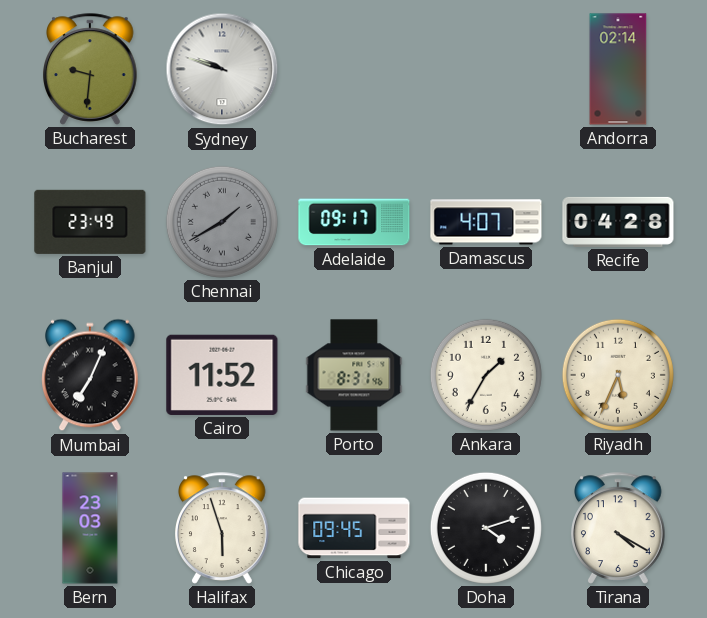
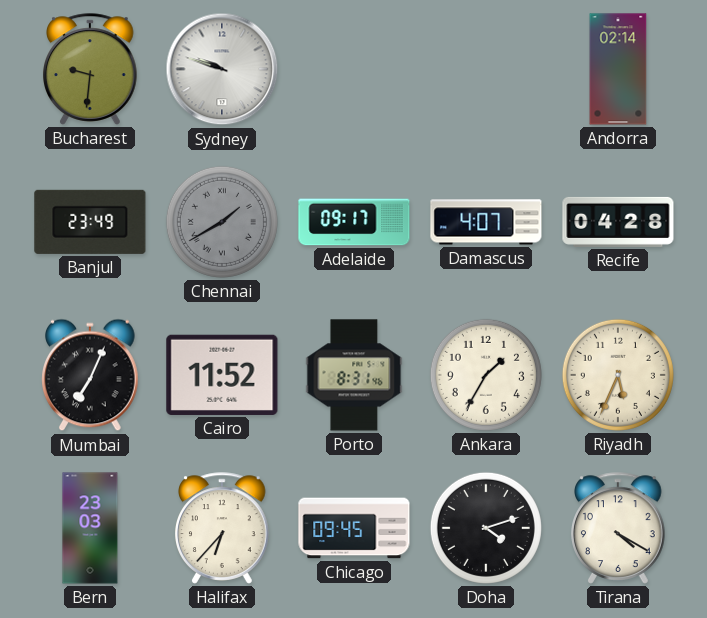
Halifax: 5:57 -> 6:37
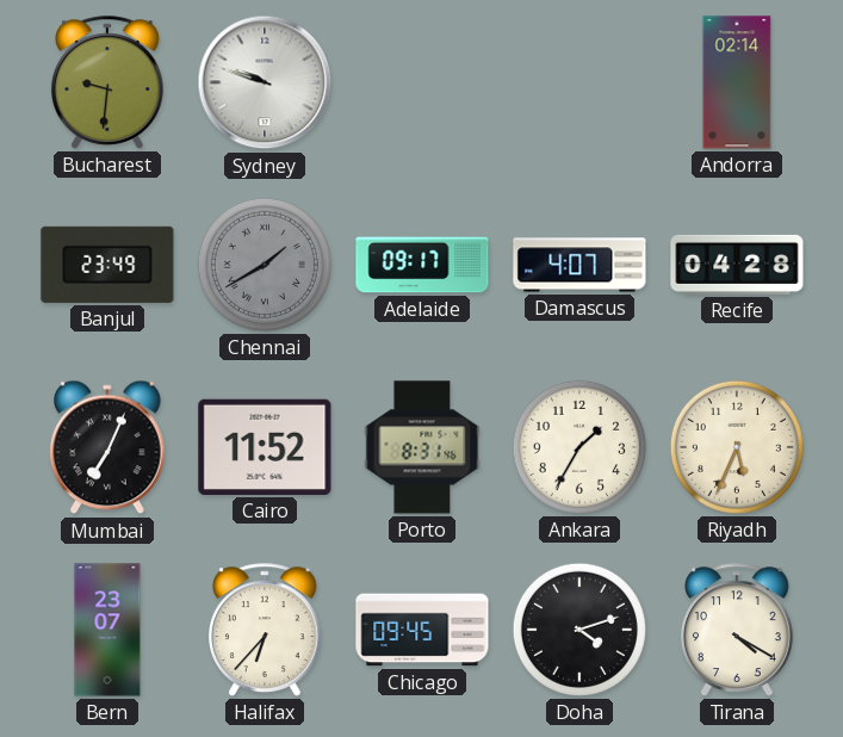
Bern: 23:03 -> 23:07
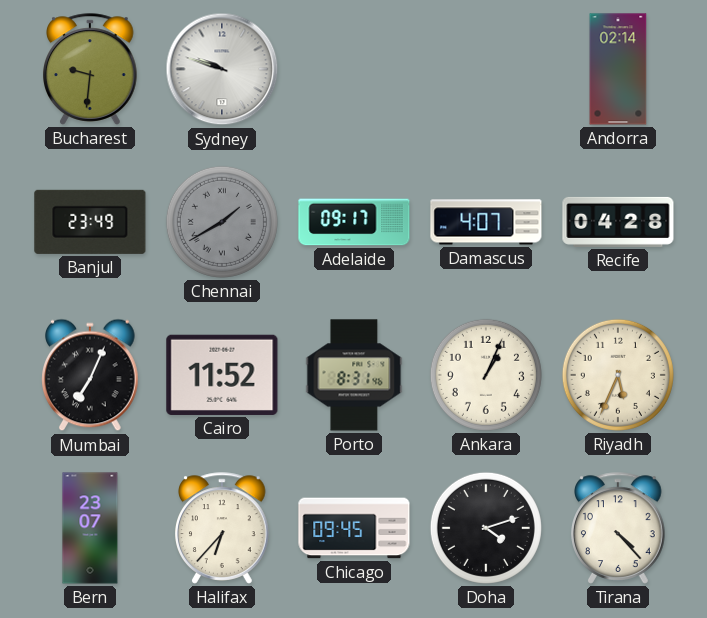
Ankara: 1:35 -> 1:04
Tirana: 4:20 -> 4:23
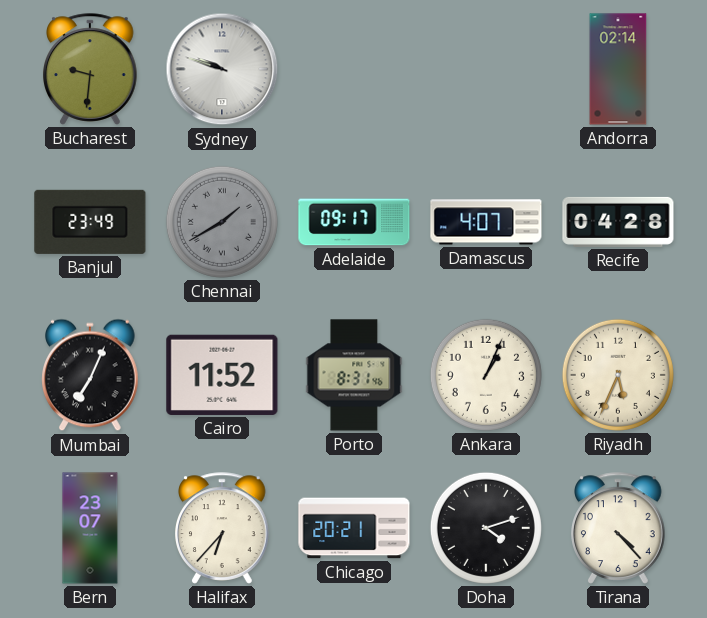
Chicago: 09:45 -> 20:21
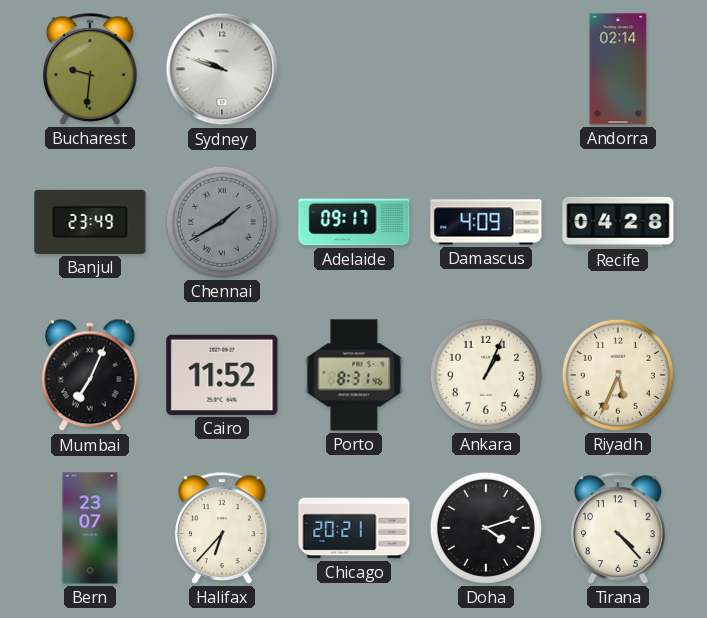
Damascus: 4:07 -> 4:09
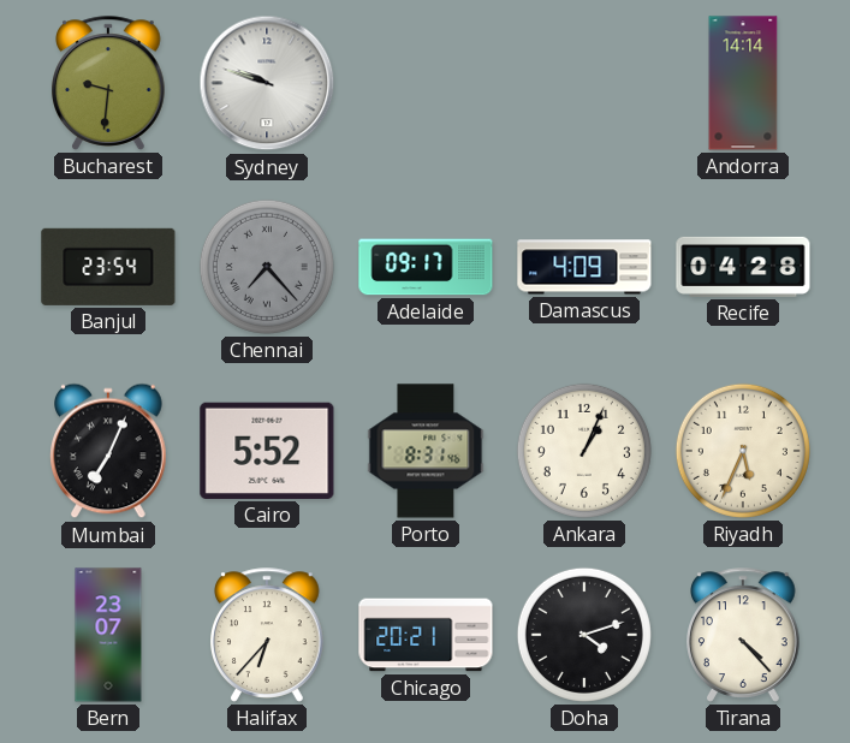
Andorra: 02:14 -> 14:14
Banjul: 23:49 -> 23:54
Chennai: 1:40 -> 7:23
Cairo: 11:52 -> 5:52
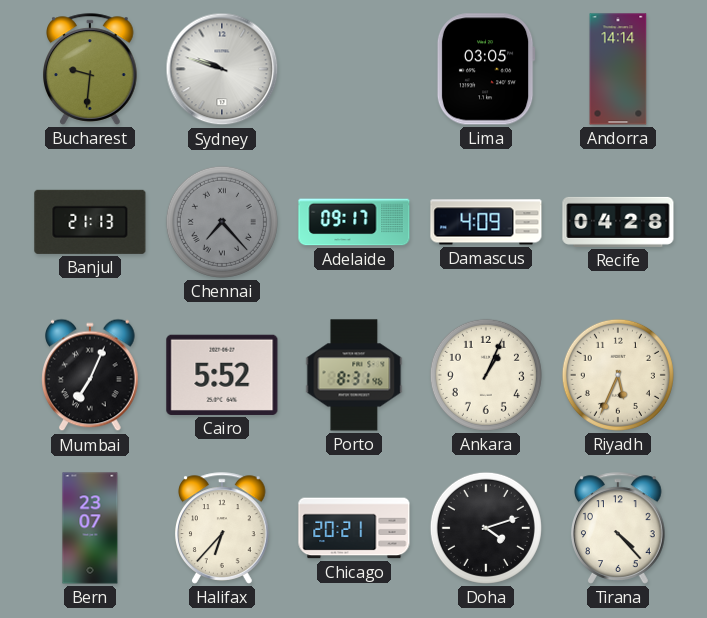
Lima: none -> 03:05
Banjul: 23:54 -> 21:13
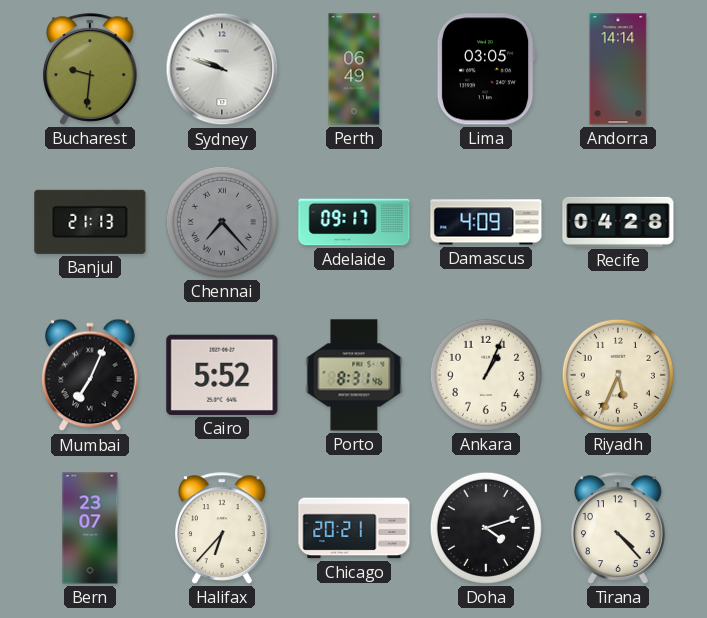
Perth: none -> 06:49
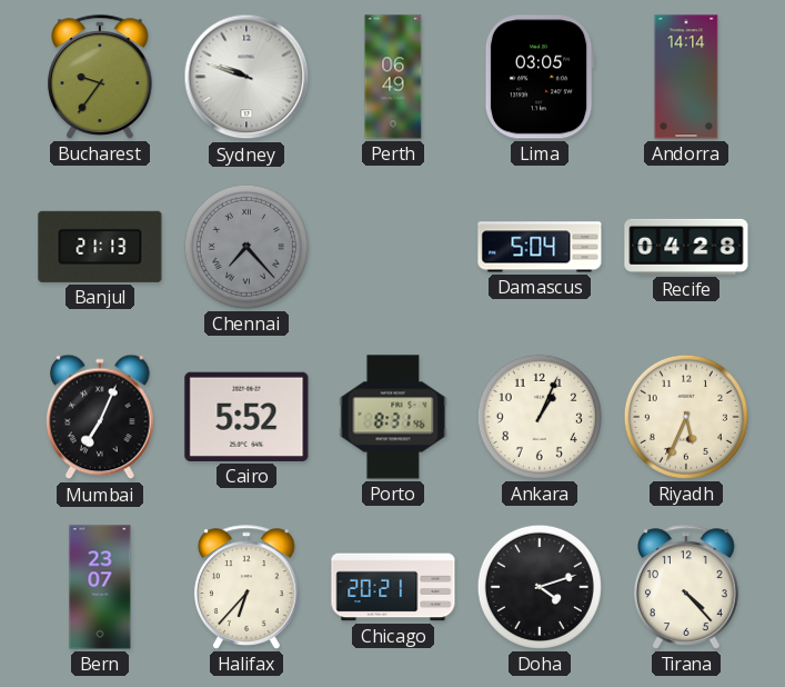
Bucharest: 9:31 -> 9:36
Adelaide: 09:17 -> none
Damascus: 4:09 -> 5:04
